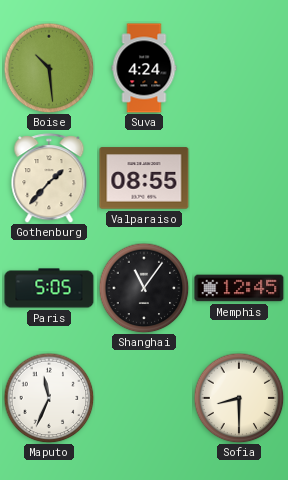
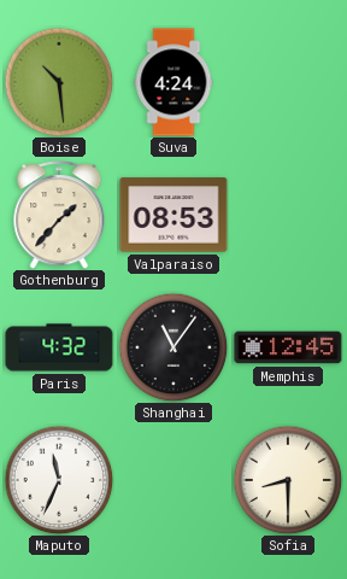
Valparaiso: 08:55 -> 08:53
Paris: 5:05 -> 4:32
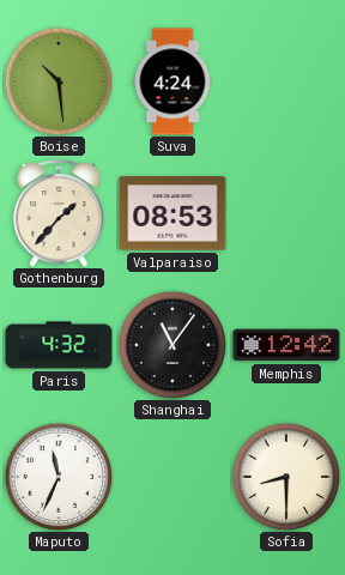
Memphis: 12:45 -> 12:42
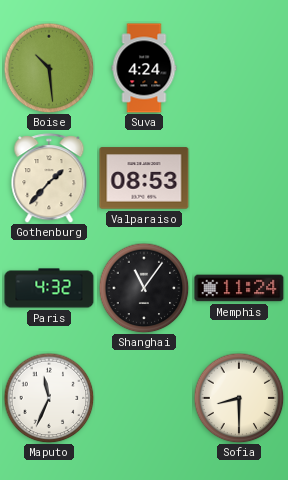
Memphis: 12:42 -> 11:24
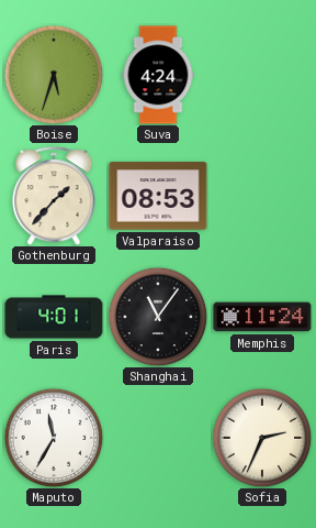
Boise: 10:29 -> 5:33
Paris: 4:32 -> 4:01
Maputo: 11:34 -> 11:35
Sofia: 8:30 -> 2:34
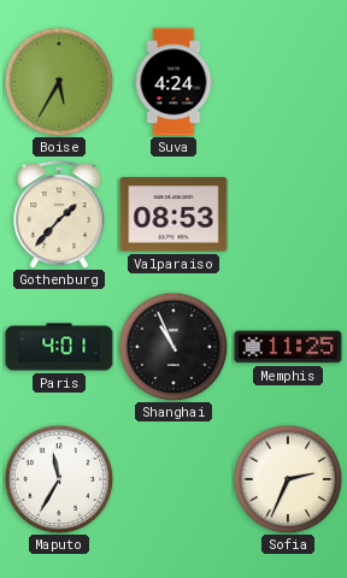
Boise: 5:33 -> 5:35
Shanghai: 11:06 -> 10:56
Memphis: 11:24 -> 11:25
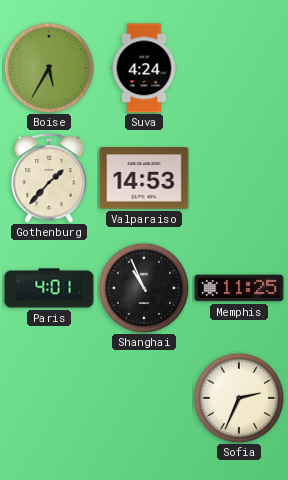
Valparaiso: 08:53 -> 14:53
Maputo: 11:35 -> none
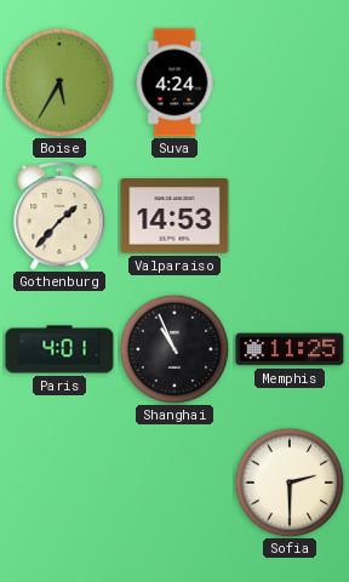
Sofia: 2:34 -> 2:30
